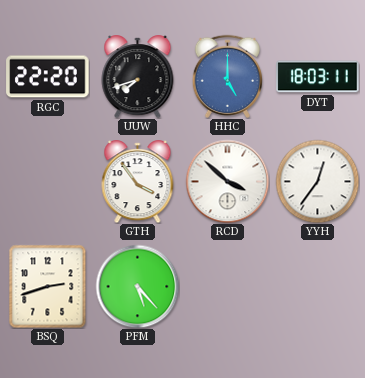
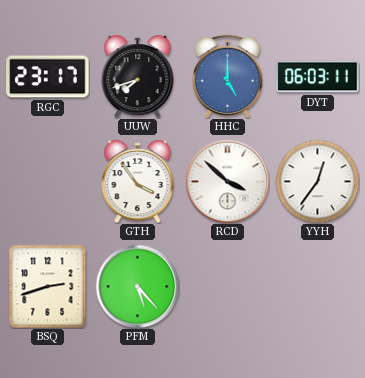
RGC: 22:20 -> 23:17
DYT: 18:03 -> 06:03
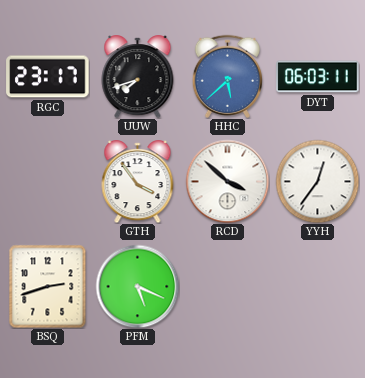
HHC: 5:00 -> 5:38
PFM: 5:23 -> 5:19
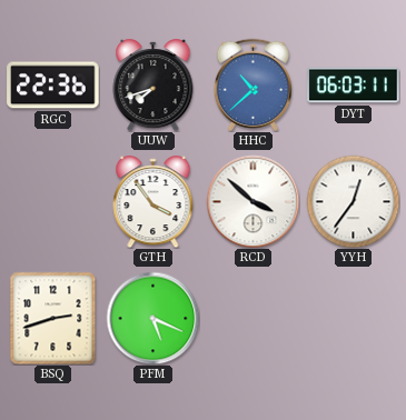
RGC: 23:17 -> 22:36
HHC: 5:38 -> 10:38
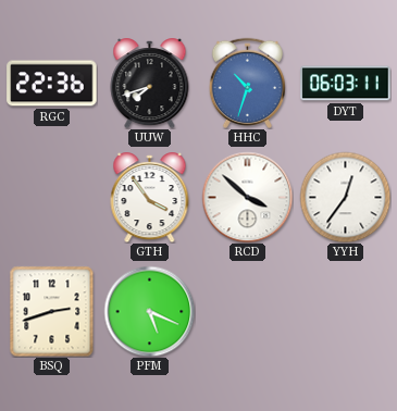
HHC: 10:38 -> 10:33
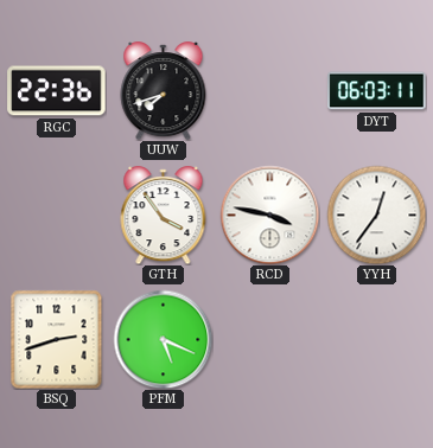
HHC: 10:33 -> none
RCD: 3:52 -> 3:47
